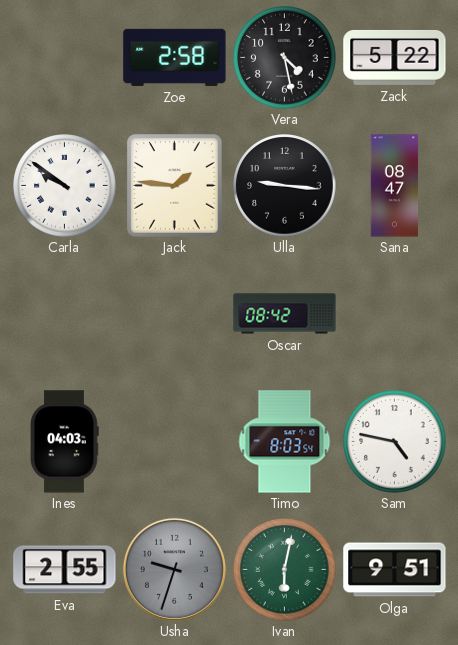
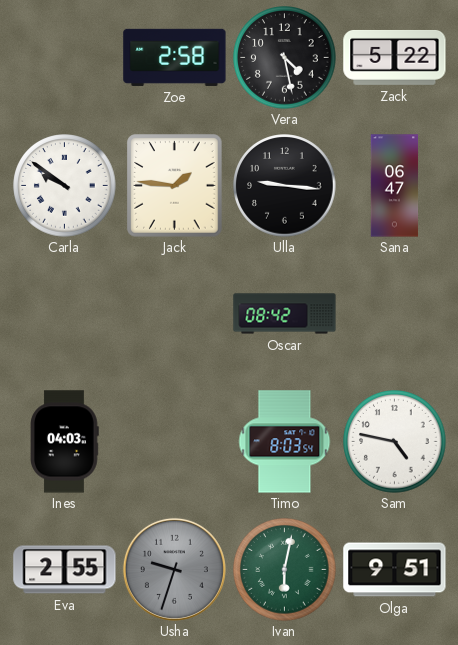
Sana: 08:47 -> 06:47
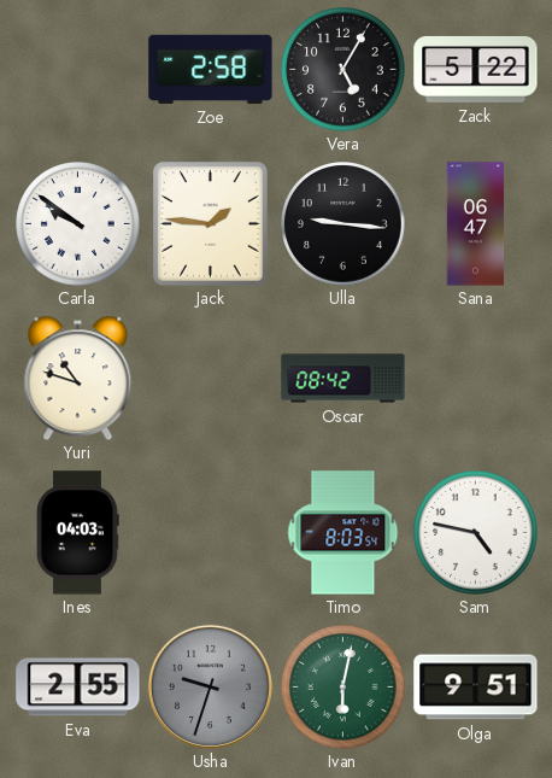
Vera: 4:28 -> 5:05
Yuri: none -> 10:48
